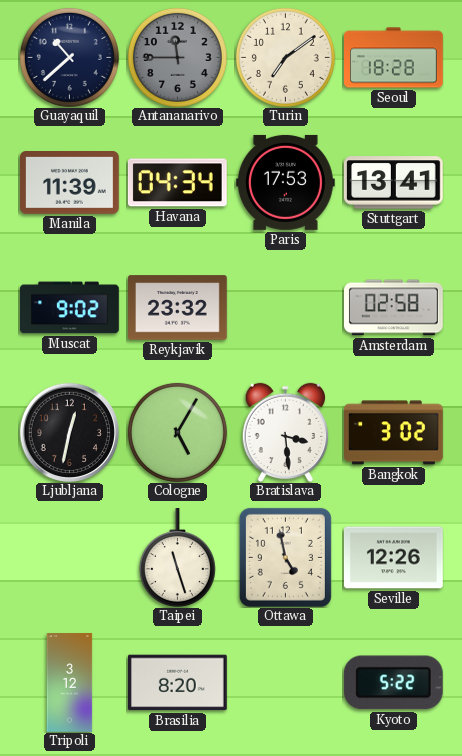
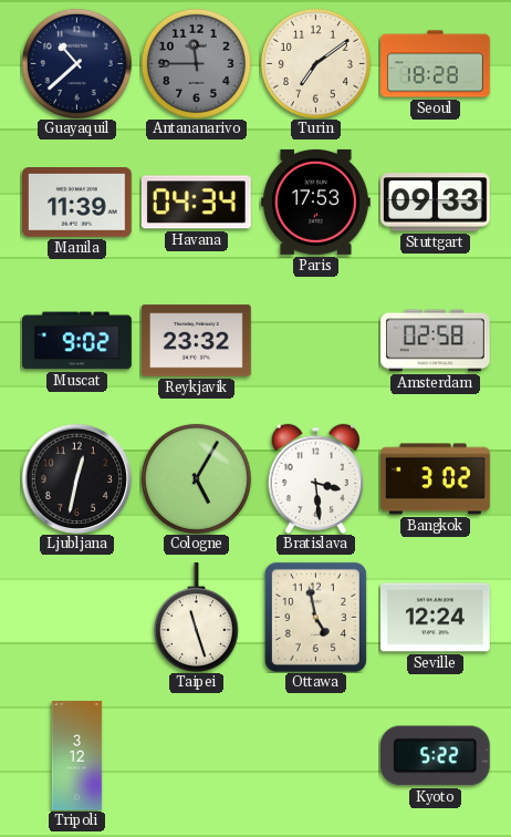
Stuttgart: 13:41 -> 09:33
Seville: 12:26 -> 12:24
Brasilia: 8:20 -> none
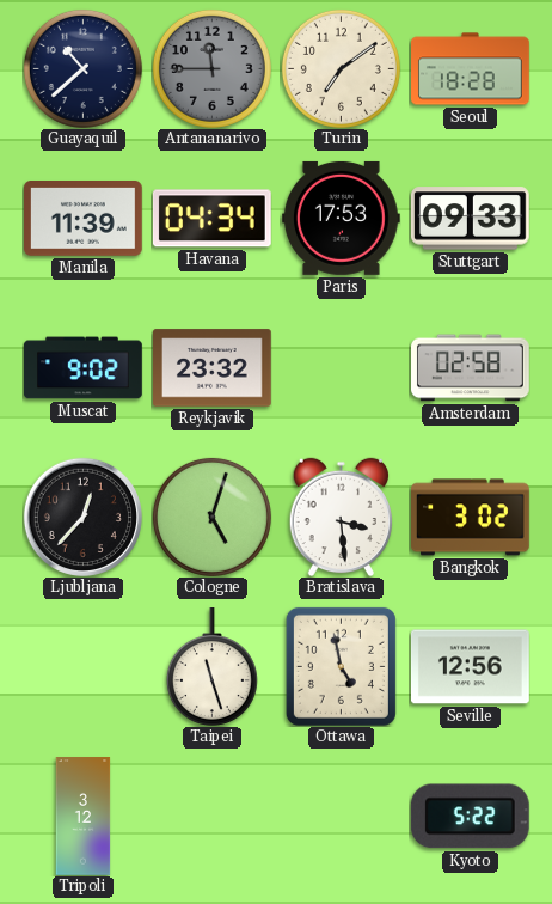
Ljubljana: 12:32 -> 12:37
Cologne: 5:05 -> 5:03
Seville: 12:24 -> 12:56
